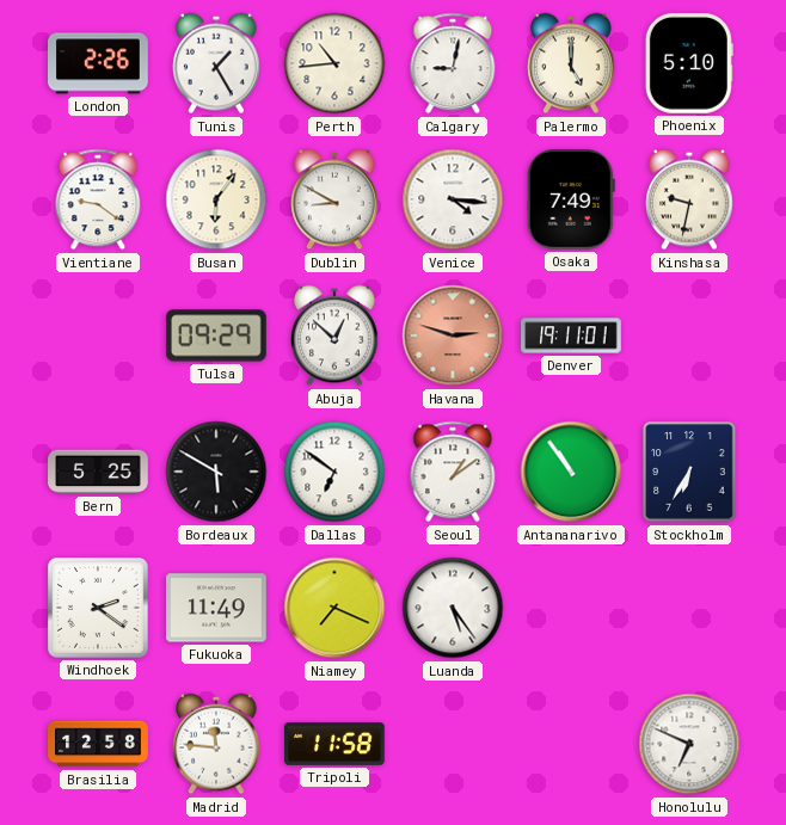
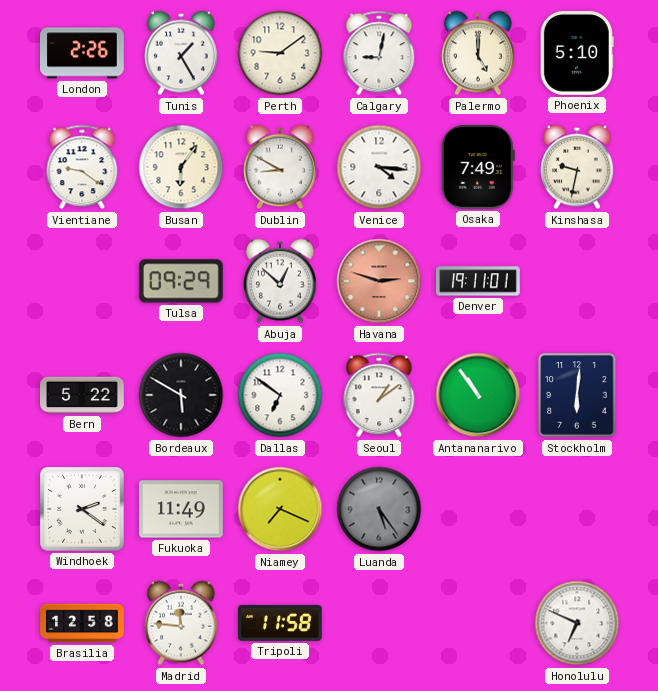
Perth: 10:44 -> 9:09
Bern: 5:25 -> 5:22
Stockholm: 6:35 -> 6:01
Luanda dial: white -> grey
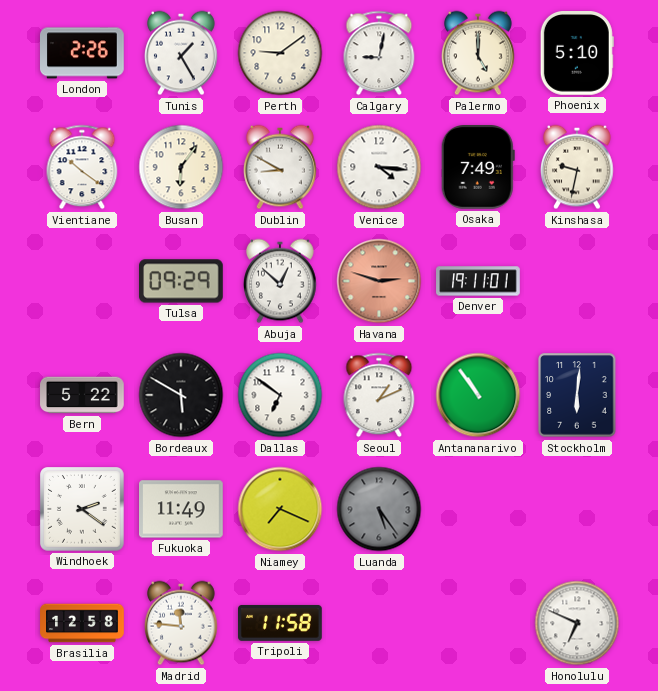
Vientiane: 9:21 -> 10:21
Seoul: 1:09 -> 1:11
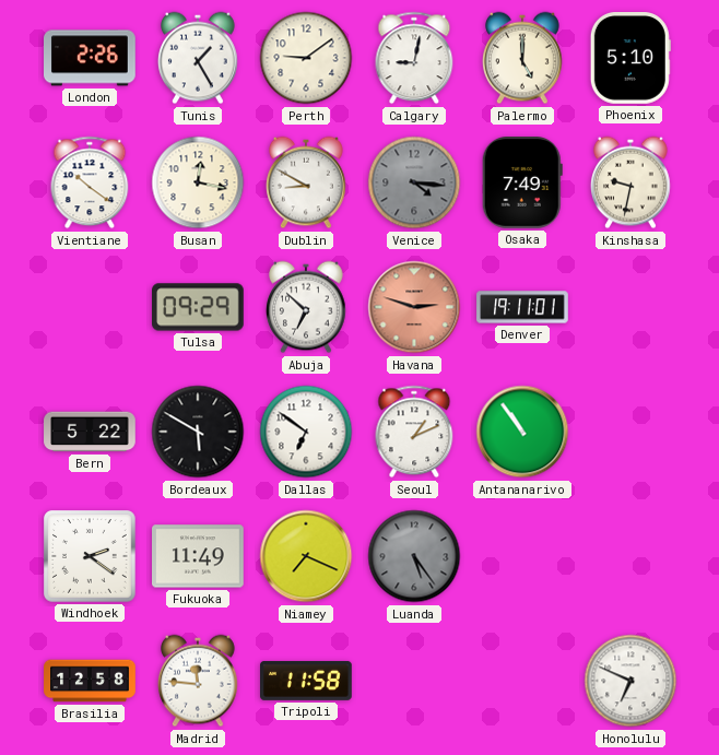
Busan: 6:06 -> 12:17
Venice dial: white -> grey
Abuja: 12:52 -> 6:52
Stockholm: 6:01 -> none
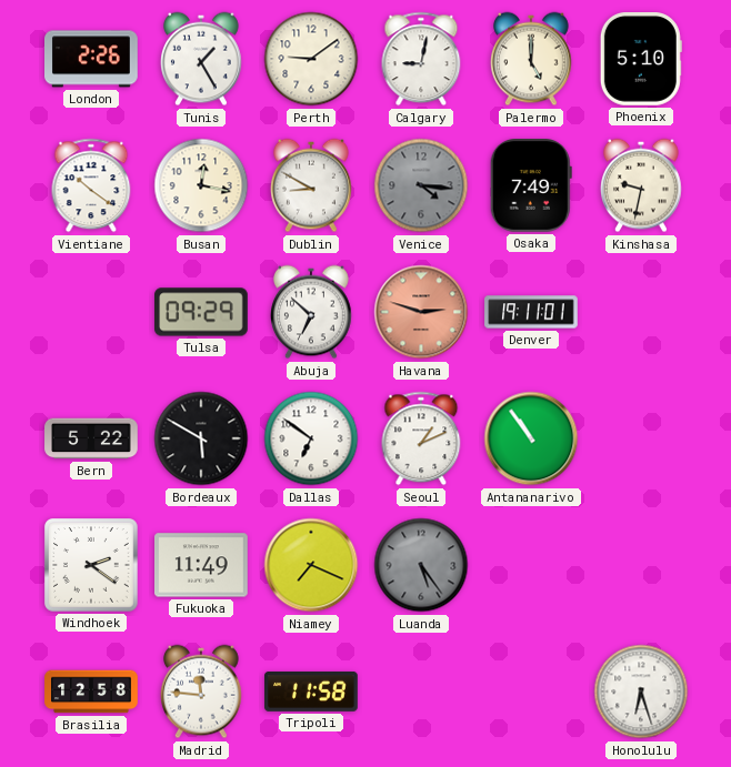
Honolulu: 6:49 -> 6:27
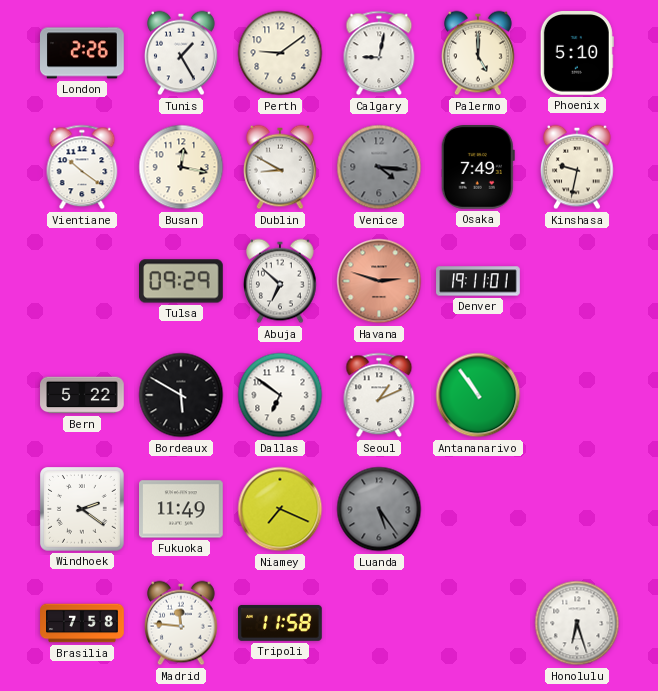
Brasilia: 12:58 -> 7:58
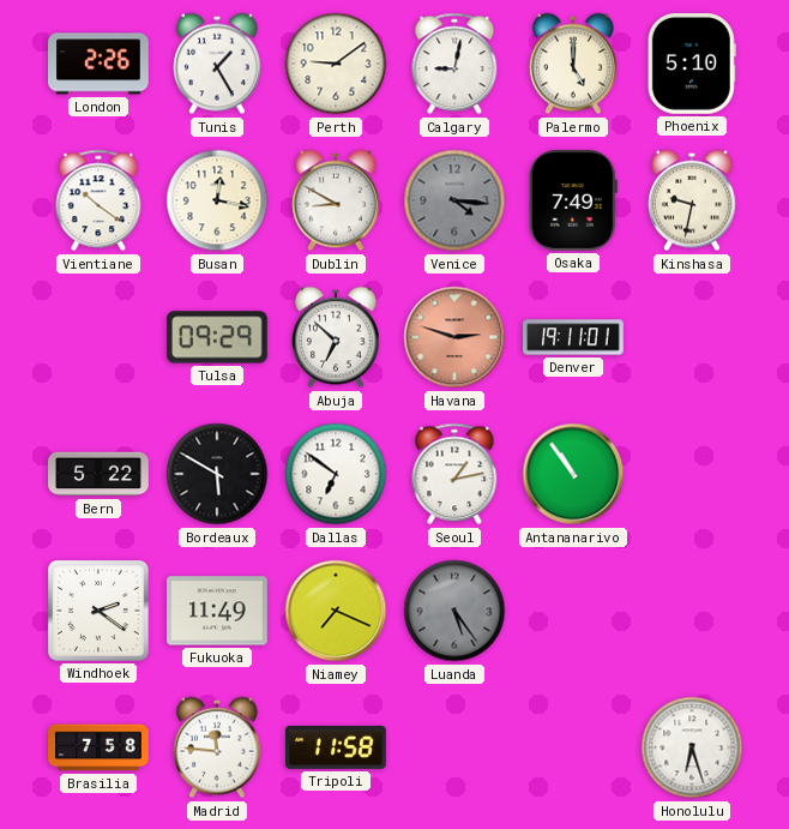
Seoul: 1:11 -> 1:13
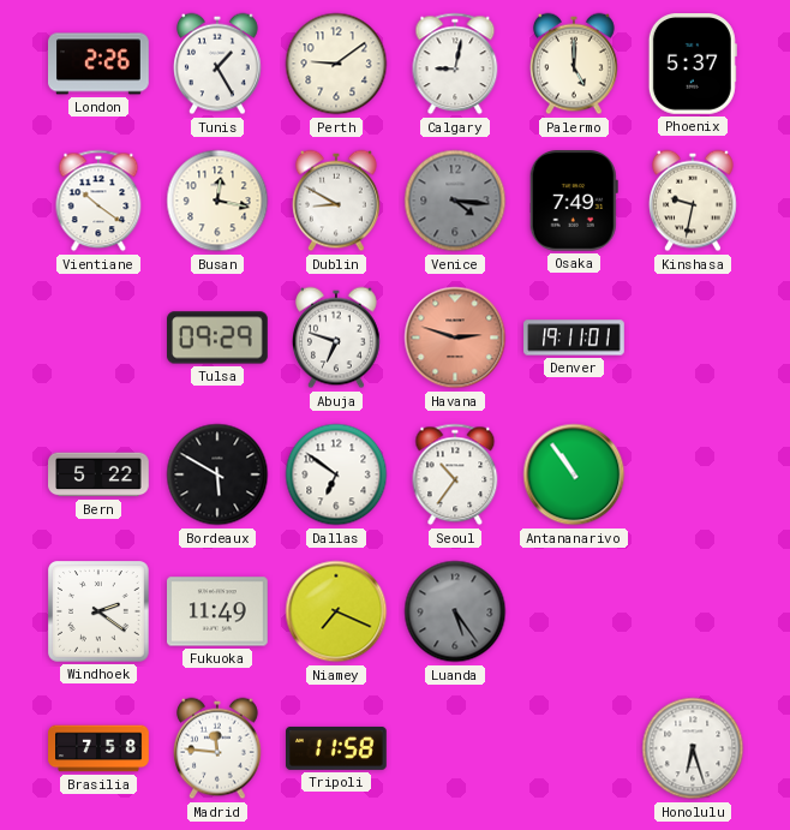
Phoenix: 5:10 -> 5:37
Abuja: 6:52 -> 6:48
Seoul: 1:13 -> 10:36
